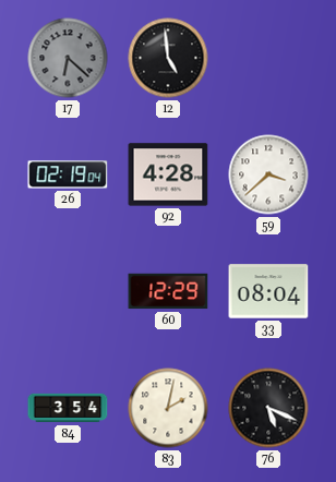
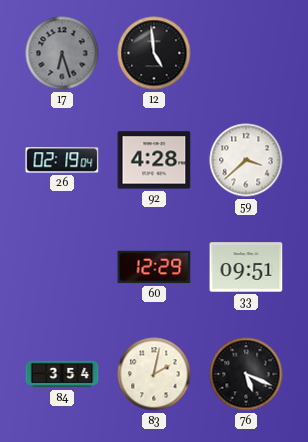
17: 6:22 -> 6:27
33: 08:04 -> 09:51
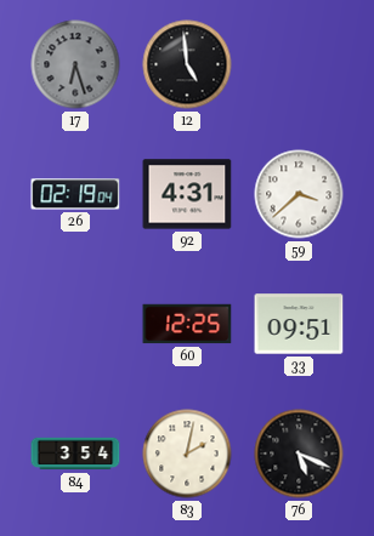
92: 4:28 -> 4:31
60: 12:29 -> 12:25
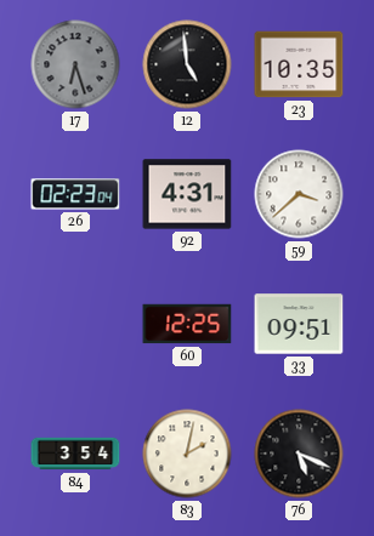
23: none -> 10:35
26: 02:19 -> 02:23
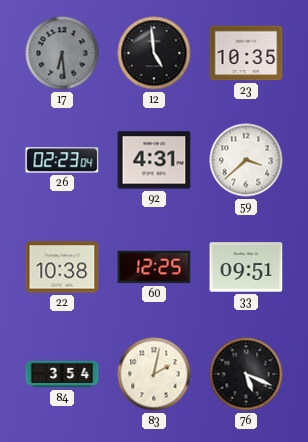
17: 6:27 -> 6:29
22: none -> 10:38
